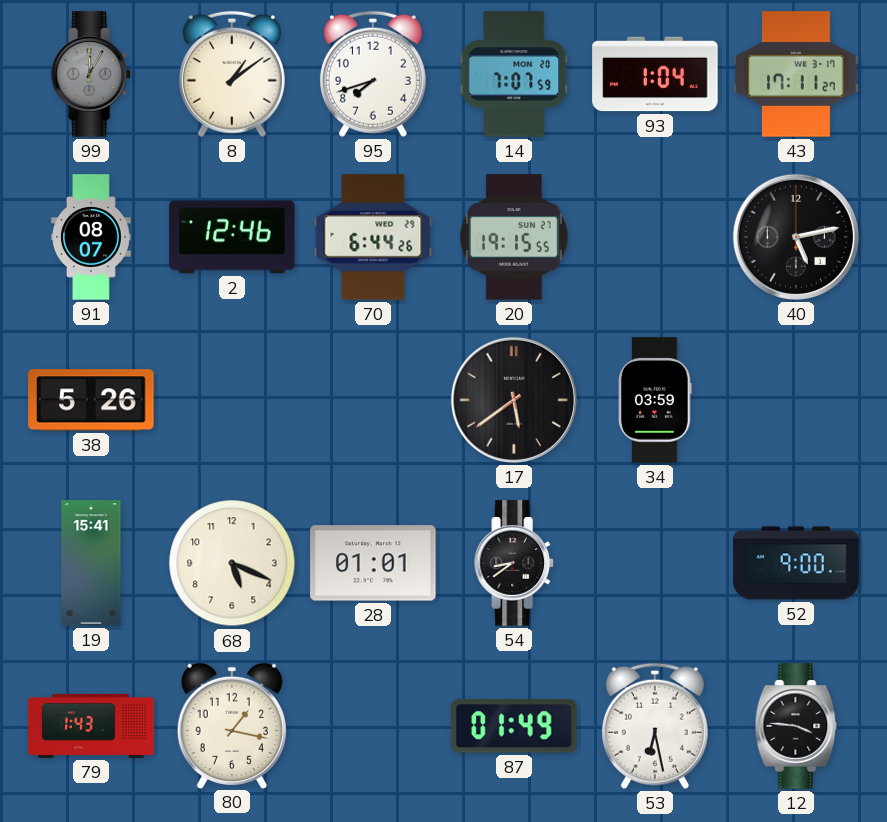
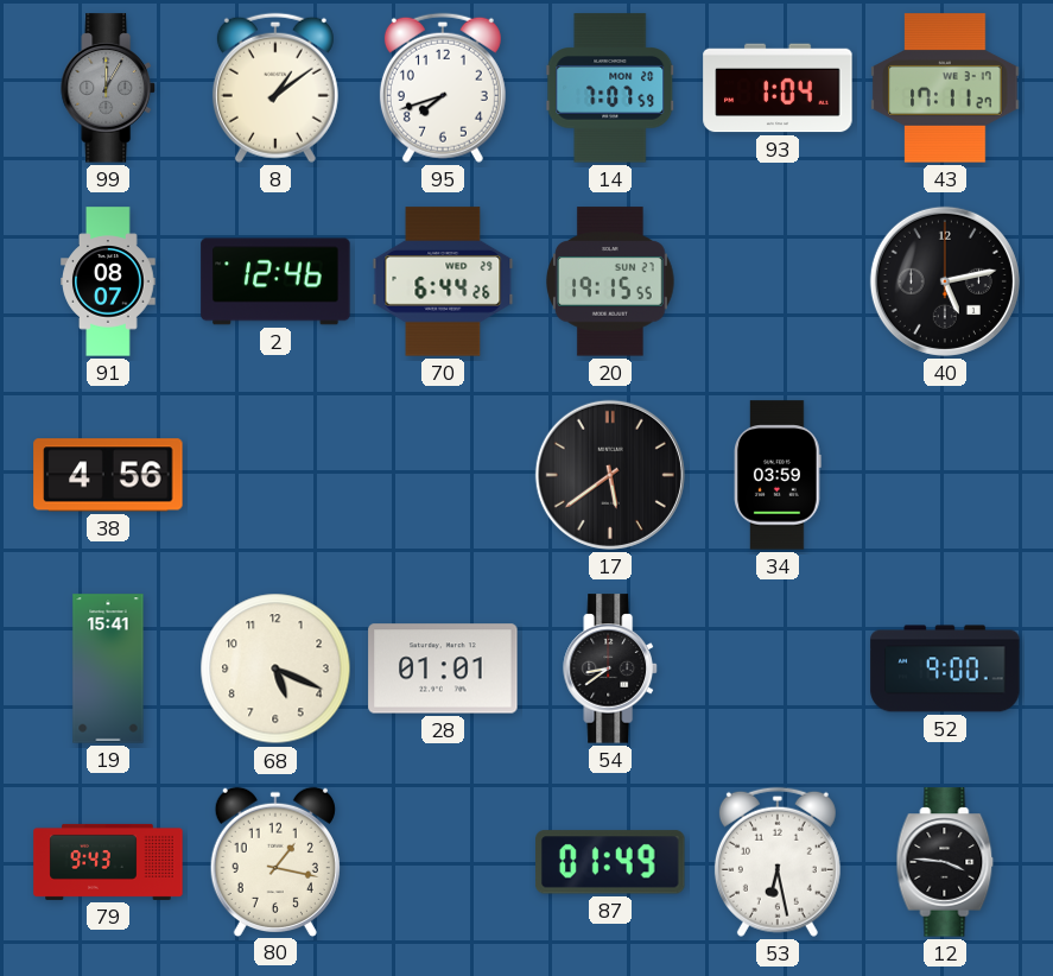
38: 5:26 -> 4:56
79: 1:43 -> 9:43
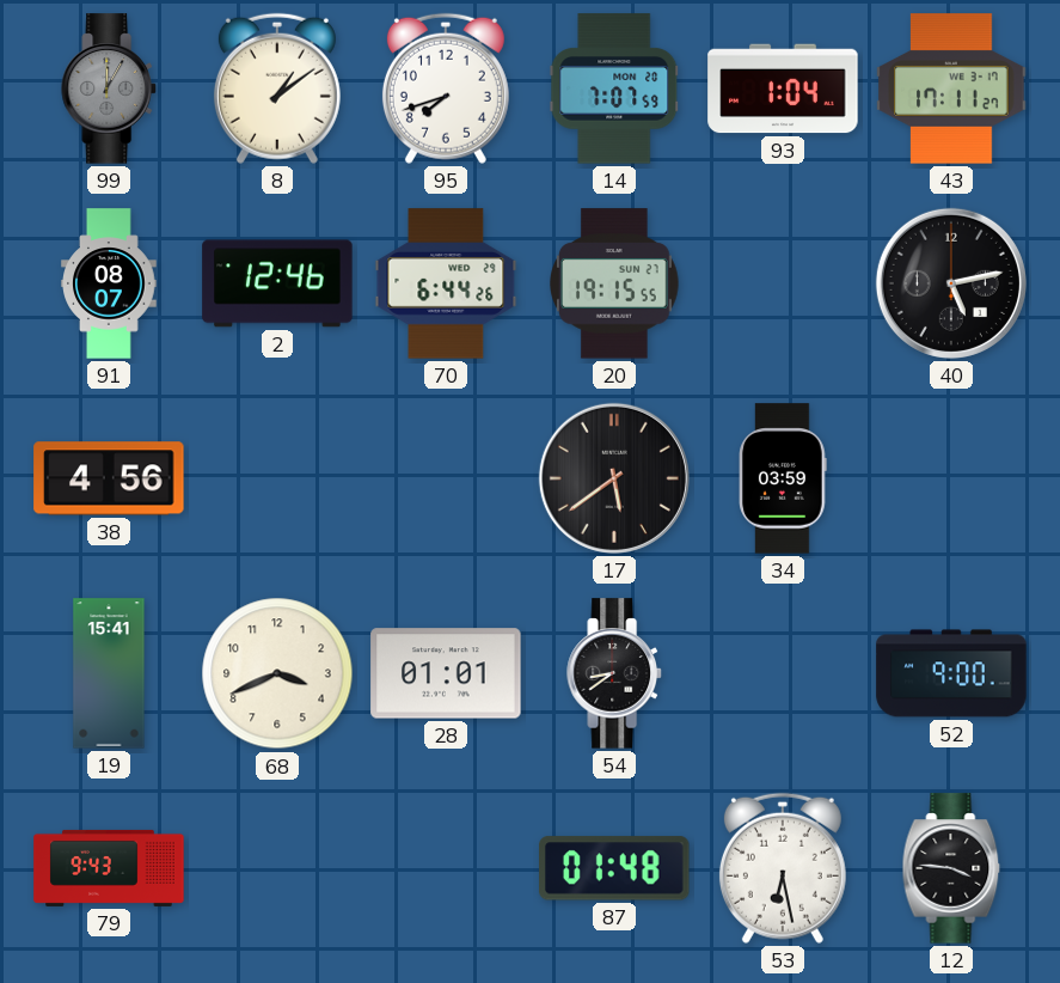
68: 5:19 -> 3:41
80: 1:17 -> none
87: 01:49 -> 01:48
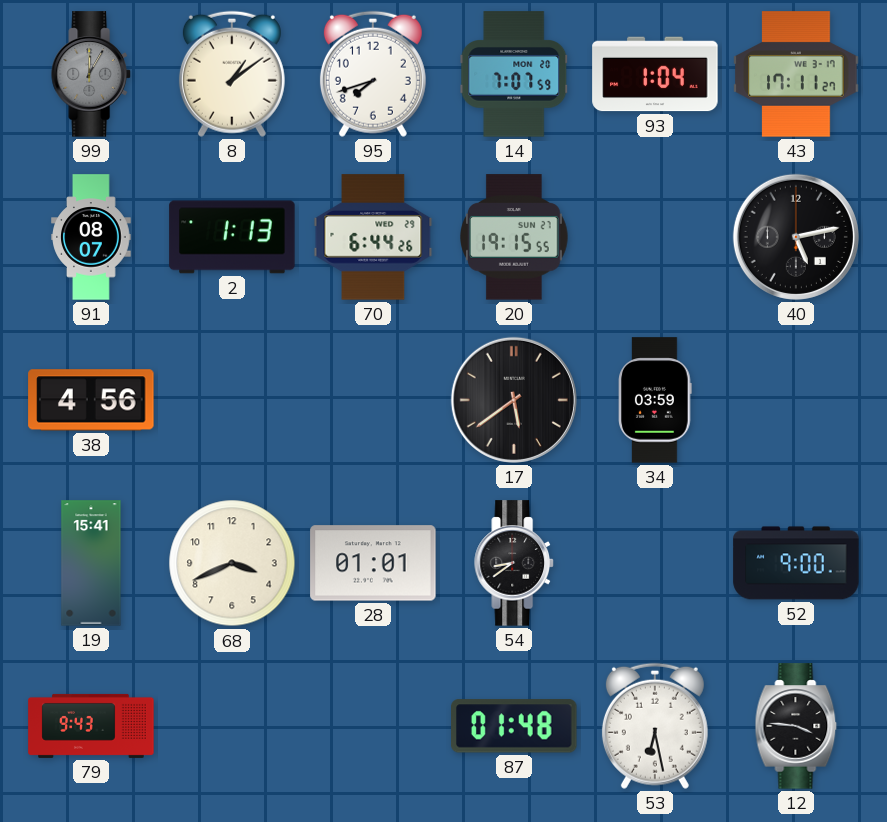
2: 12:46 -> 1:13
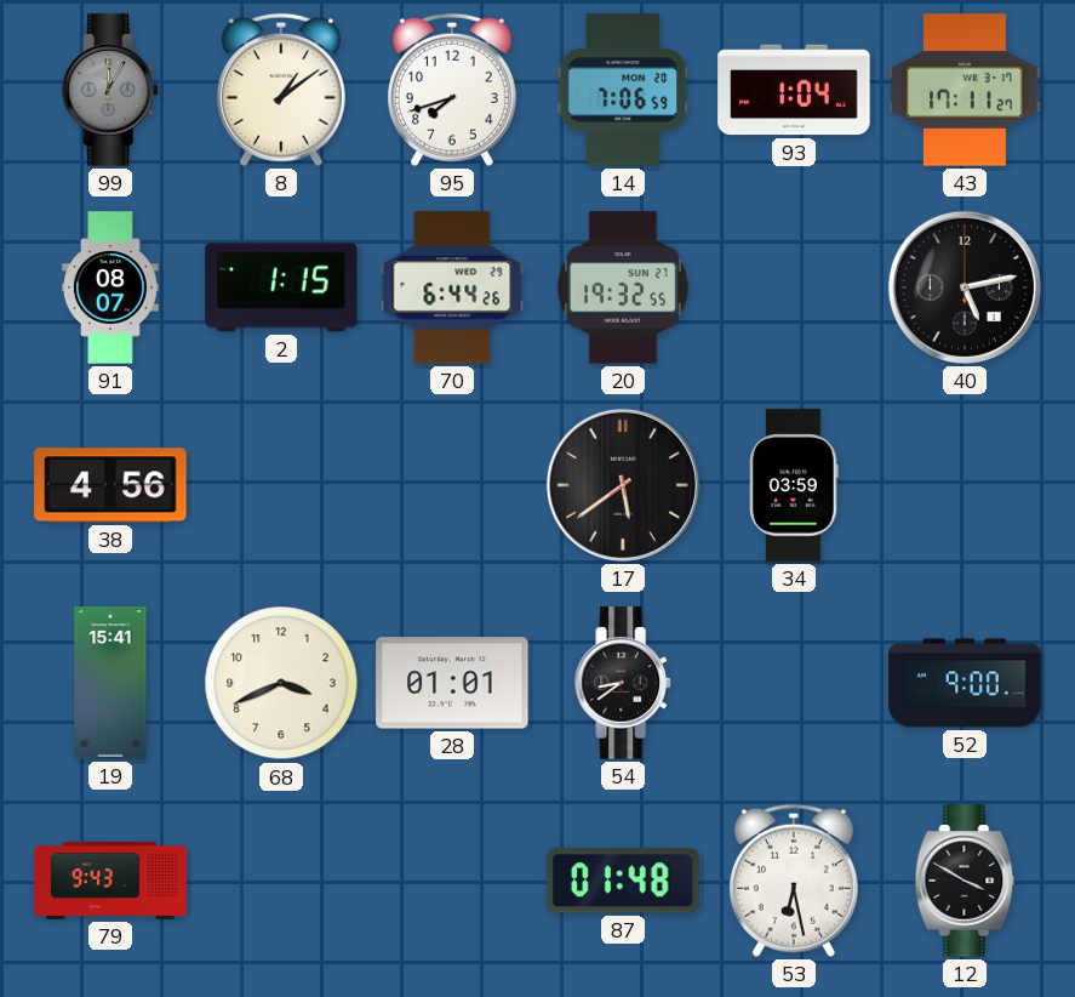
14: 7:07 -> 7:06
2: 1:13 -> 1:15
20: 19:15 -> 19:32
12: 3:46 -> 3:50
